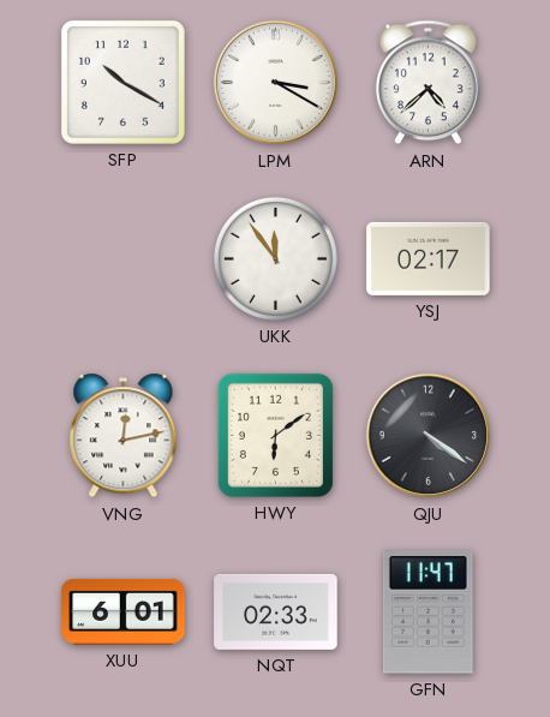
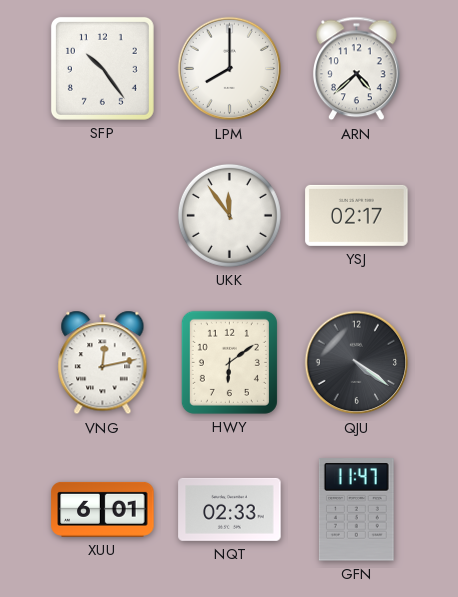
SFP: 10:20 -> 10:24
LPM: 3:20 -> 8:00
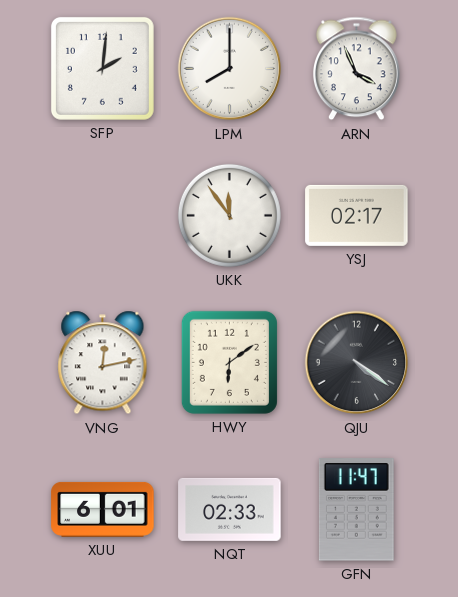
SFP: 10:24 -> 2:01
ARN: 4:38 -> 3:56
